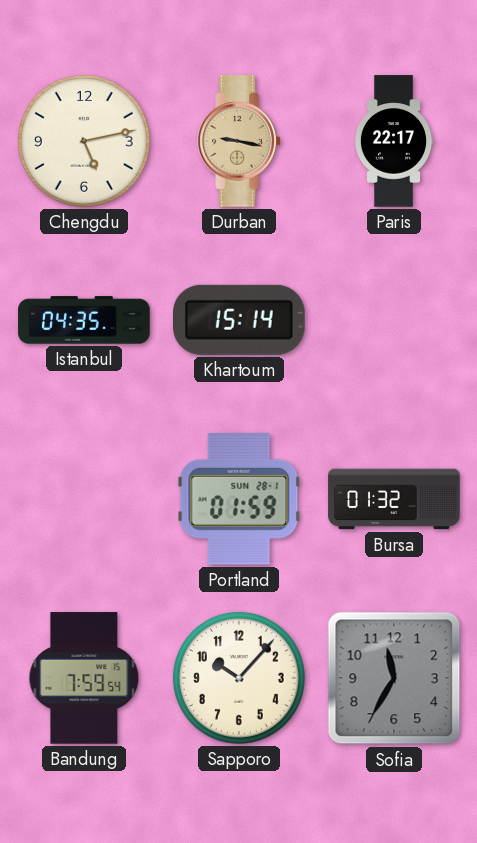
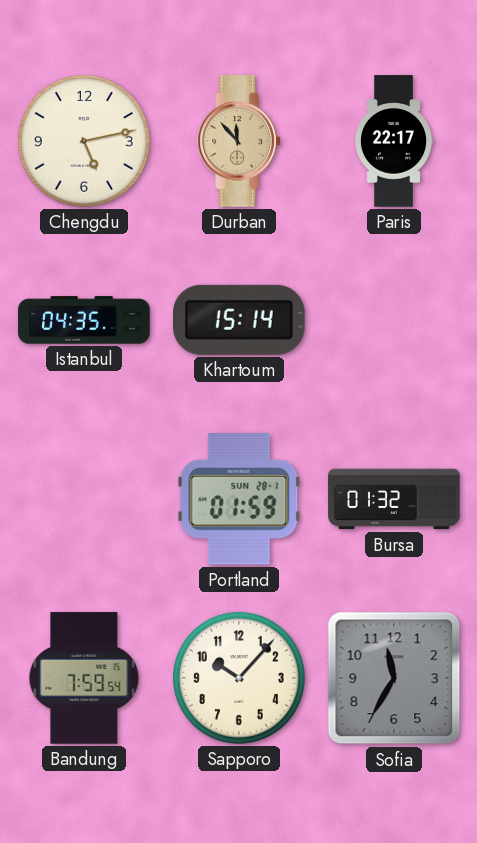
Durban: 9:17 -> 11:53
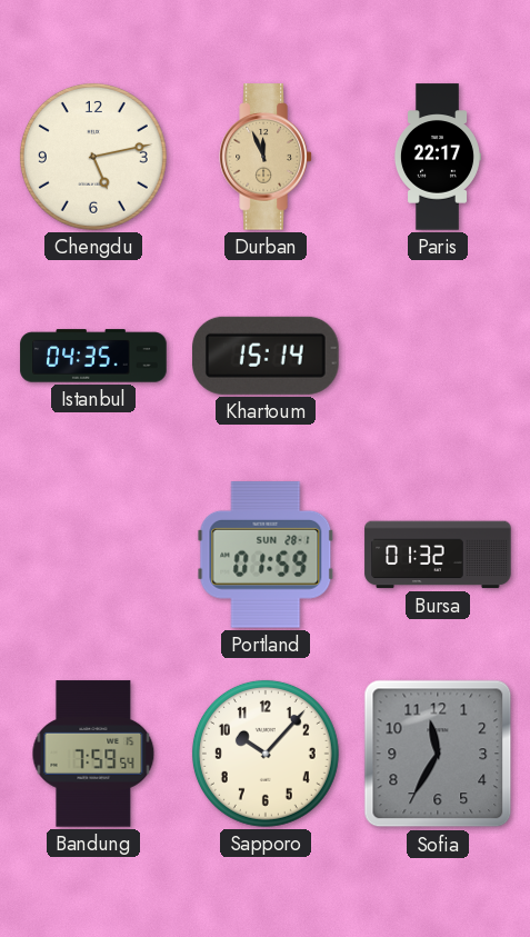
Durban: 11:53 -> 11:56
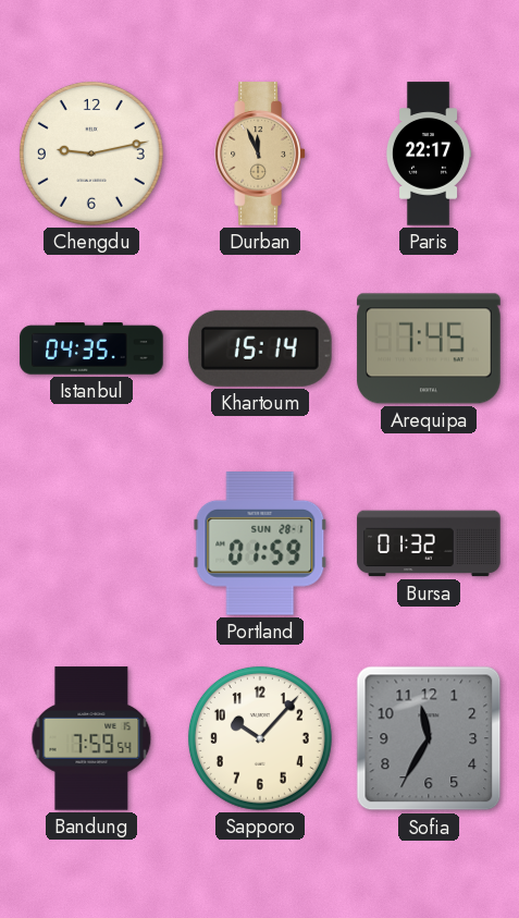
Chengdu: 5:13 -> 9:13
Arequipa: none -> 7:45
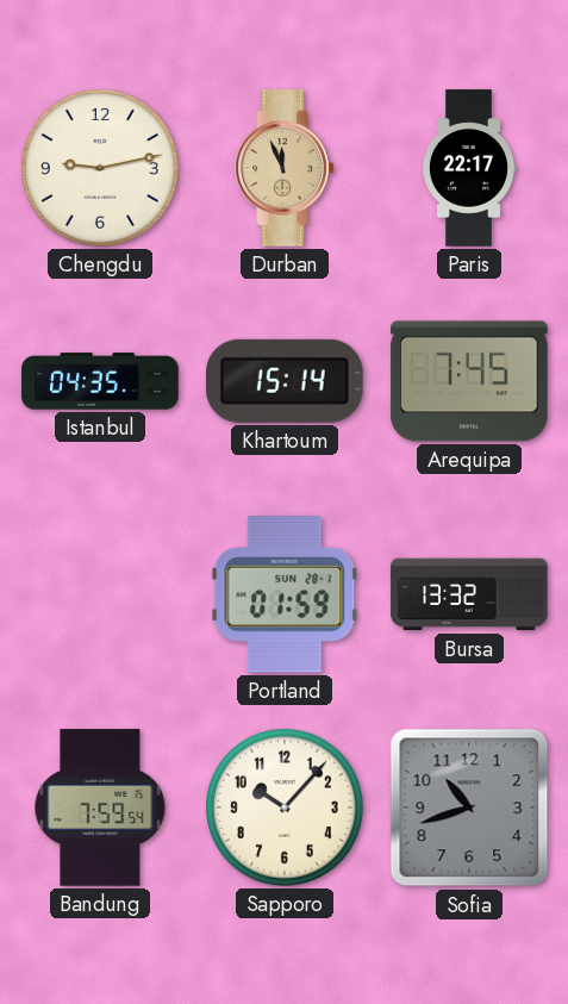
Bursa: 01:32 -> 13:32
Sofia: 11:35 -> 10:42
